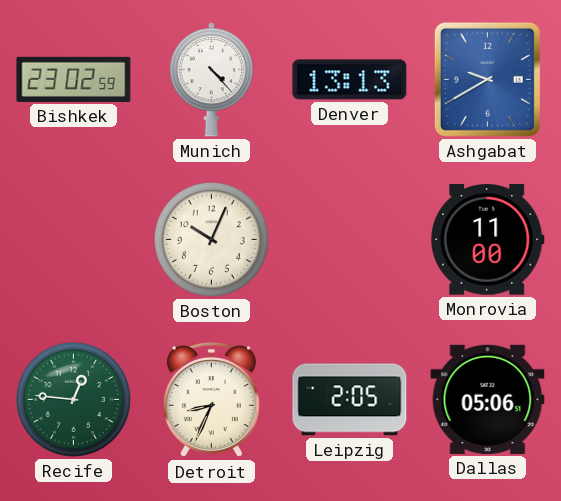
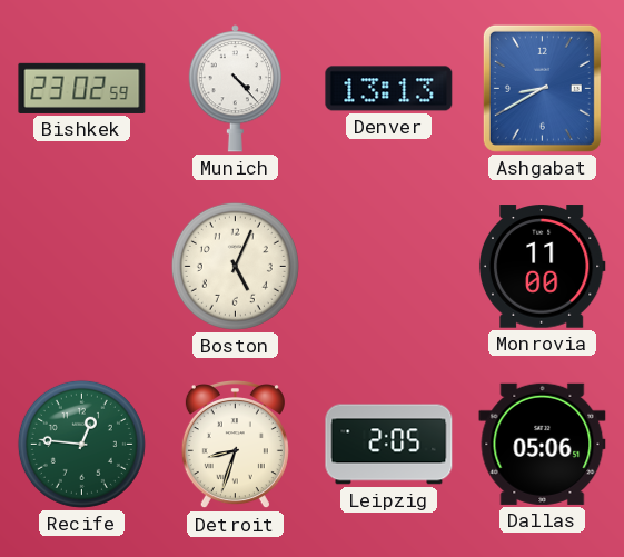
Ashgabat: 9:40 -> 8:40
Boston: 10:04 -> 5:04
Detroit: 8:34 -> 8:33
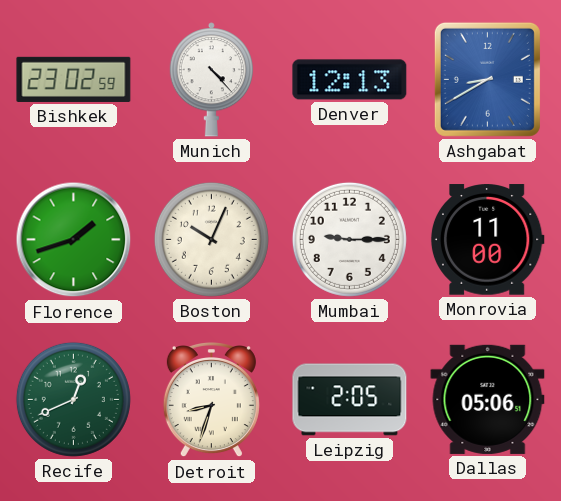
Denver: 13:13 -> 12:13
Florence: none -> 1:42
Boston: 5:04 -> 10:04
Mumbai: none -> 9:15
Recife: 12:46 -> 12:41
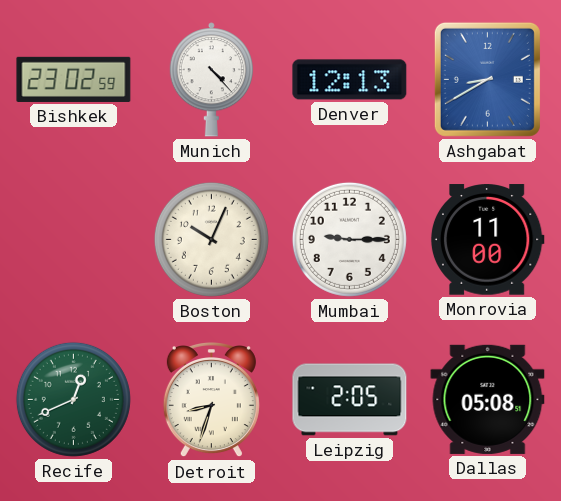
Florence: 1:42 -> none
Dallas: 05:06 -> 05:08
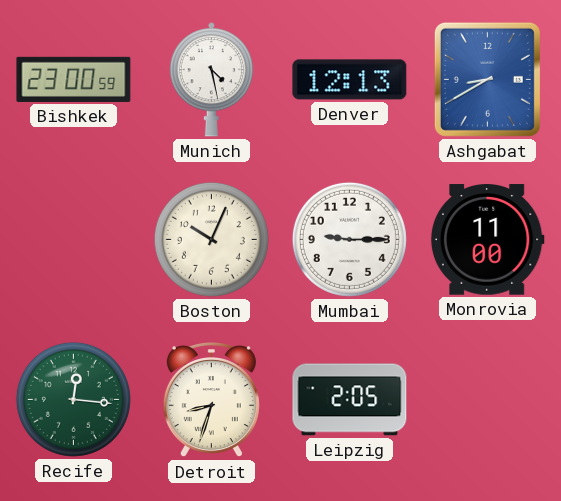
Bishkek: 23:02 -> 23:00
Munich: 4:23 -> 4:28
Recife: 12:41 -> 12:16
Dallas: 05:08 -> none
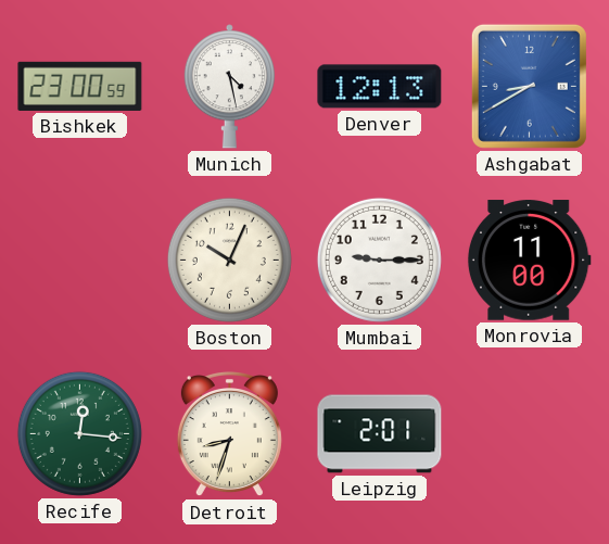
Leipzig: 2:05 -> 2:01
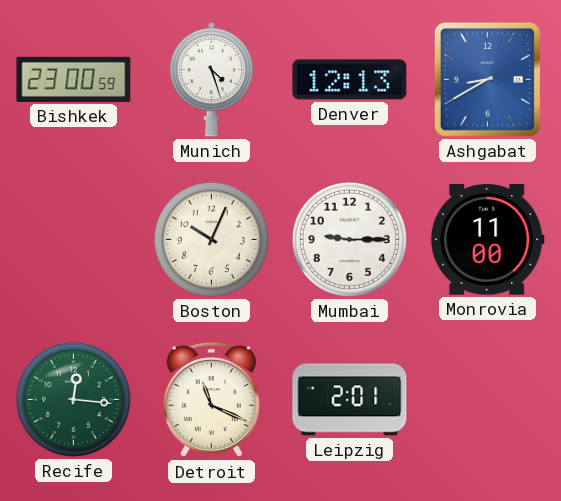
Munich: 4:28 -> 4:27
Detroit: 8:33 -> 11:19
